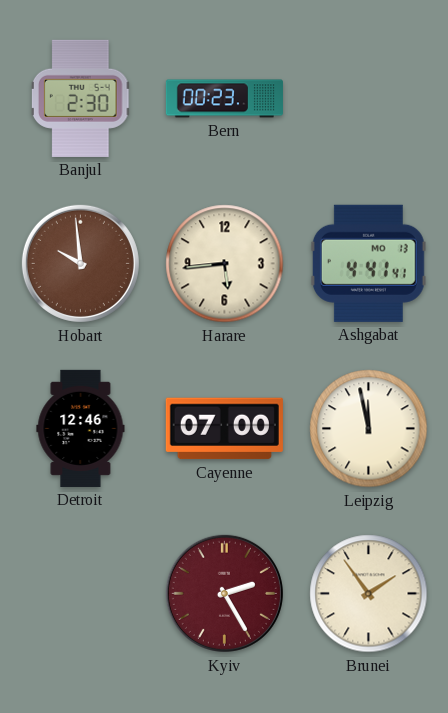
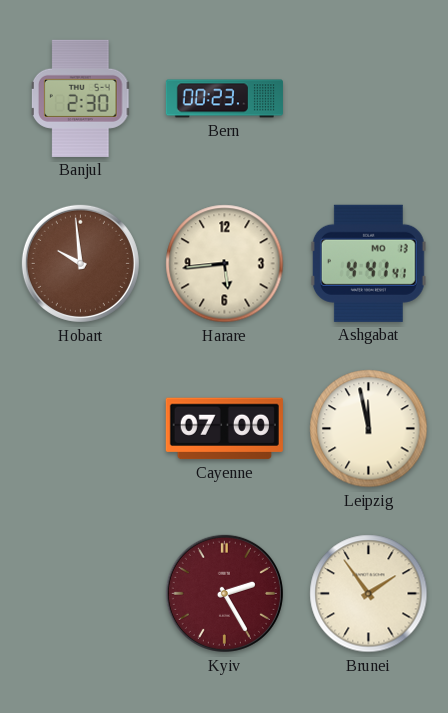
Detroit: 12:46 -> none
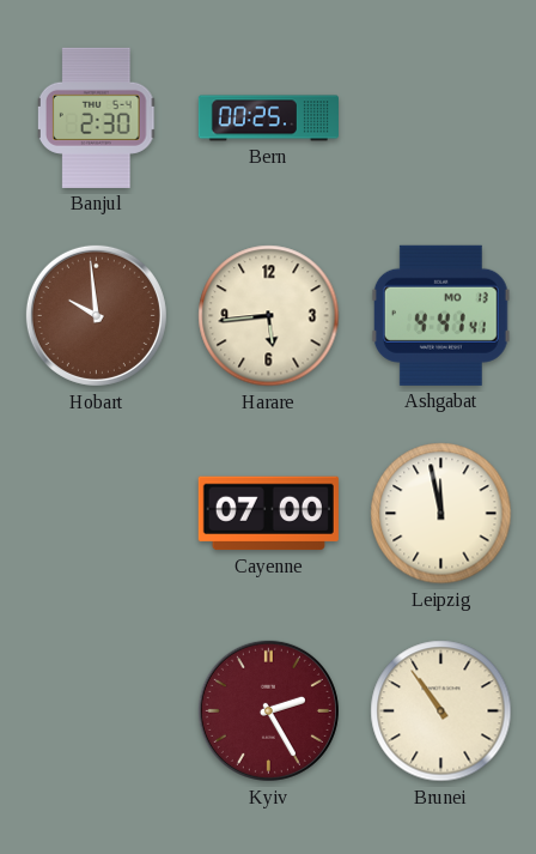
Bern: 00:23 -> 00:25
Brunei: 1:54 -> 10:54
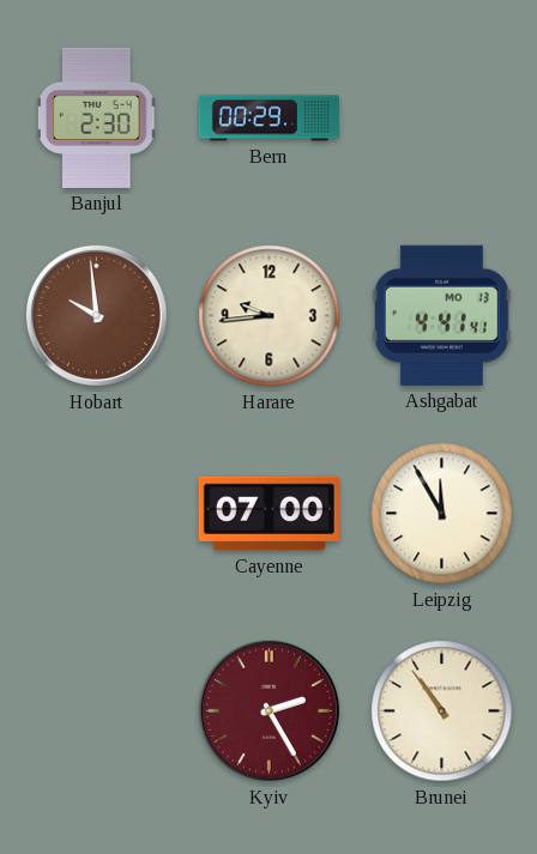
Bern: 00:25 -> 00:29
Harare: 5:44 -> 9:44
Leipzig: 11:58 -> 11:55
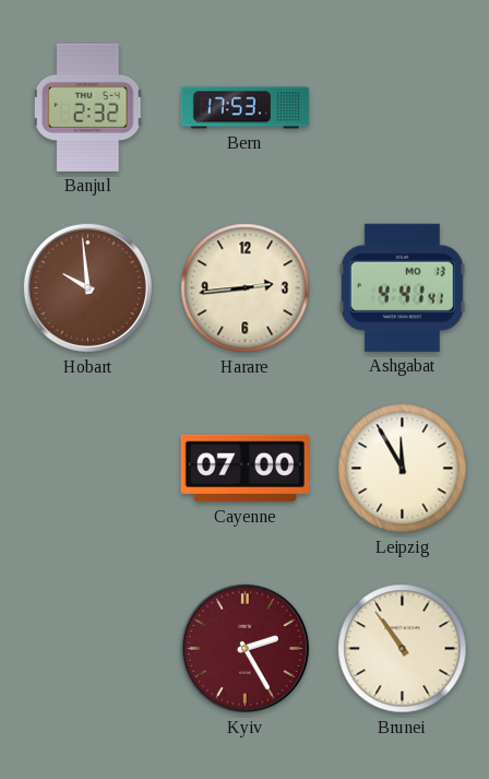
Banjul: 2:30 -> 2:32
Bern: 00:29 -> 17:53
Harare: 9:44 -> 2:44
